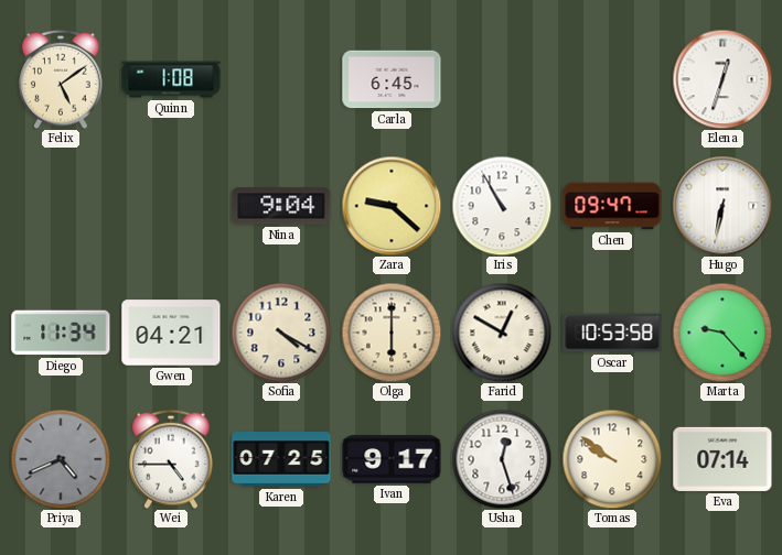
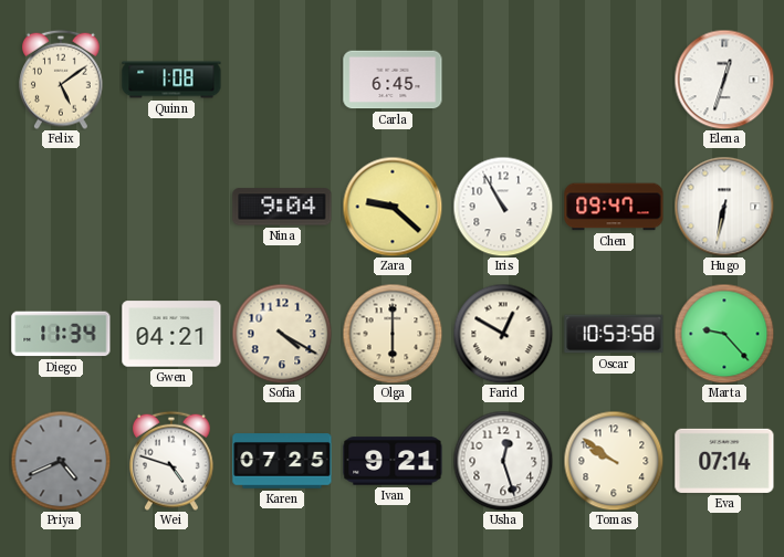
Wei: 4:45 -> 4:48
Ivan: 9:17 -> 9:21
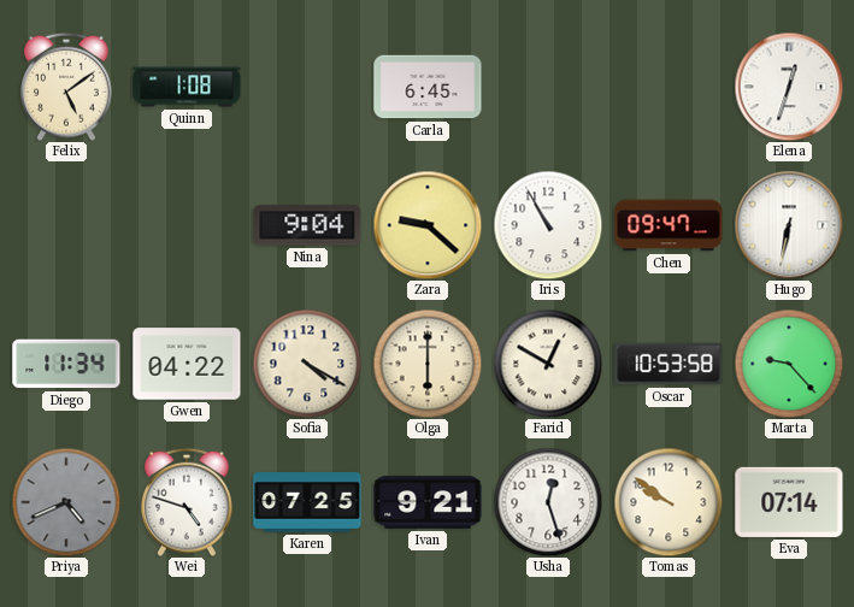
Gwen: 04:21 -> 04:22
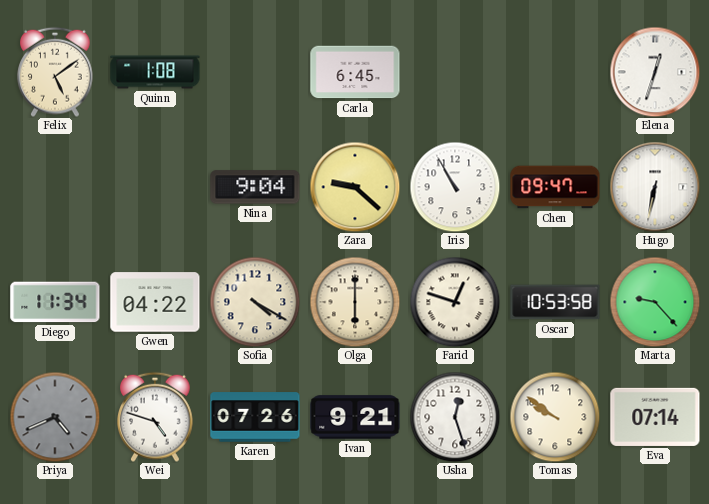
Farid: 12:50 -> 12:48
Karen: 07:25 -> 07:26
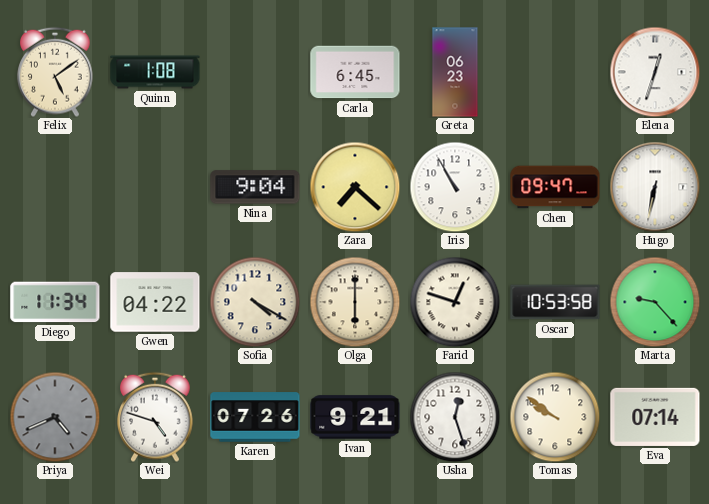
Greta: none -> 06:23
Zara: 9:22 -> 7:22
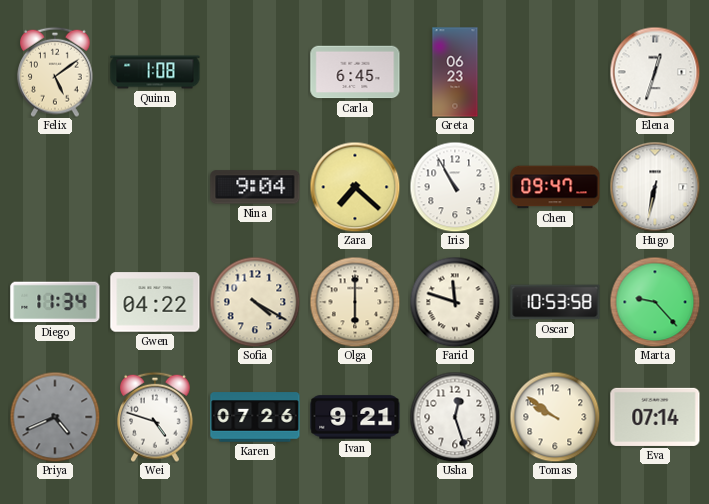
Farid: 12:48 -> 11:48
